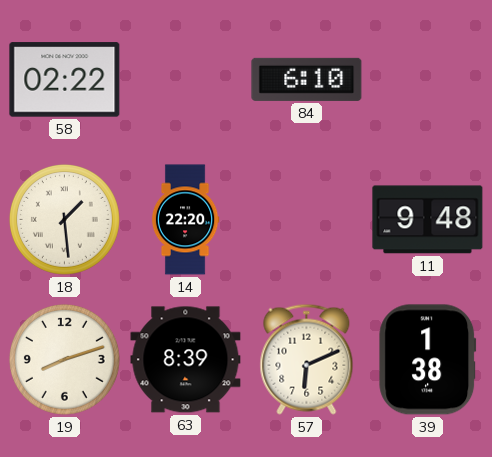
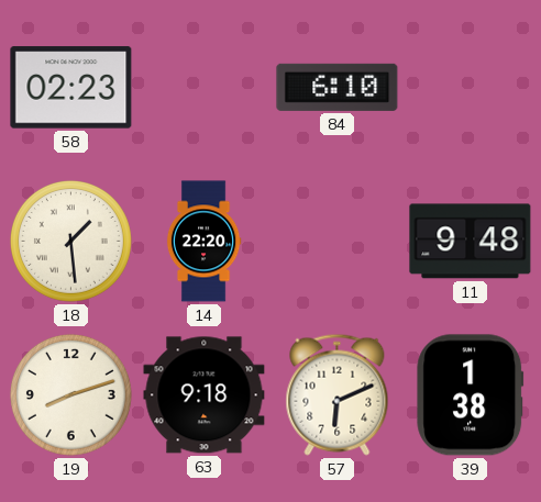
58: 02:22 -> 02:23
63: 8:39 -> 9:18
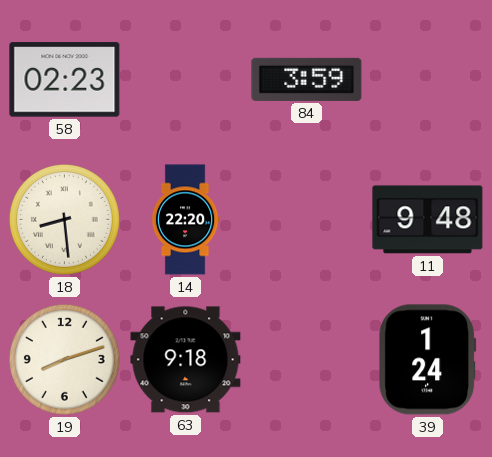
84: 6:10 -> 3:59
18: 1:29 -> 8:29
57: 6:11 -> none
39: 1:38 -> 1:24
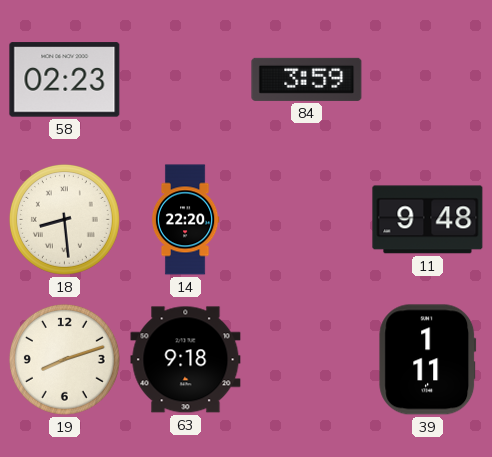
39: 1:24 -> 1:11
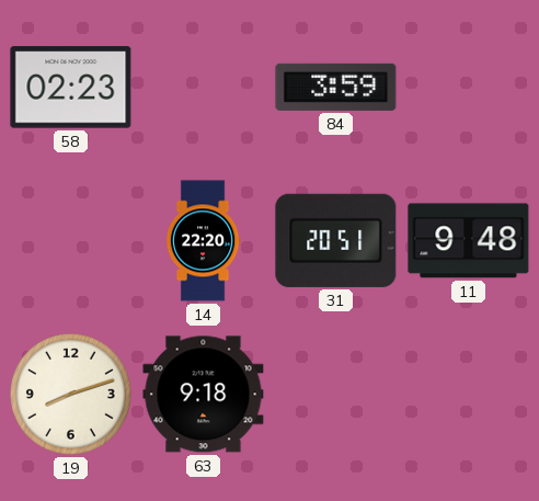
18: 8:29 -> none
31: none -> 20:51
39: 1:11 -> none
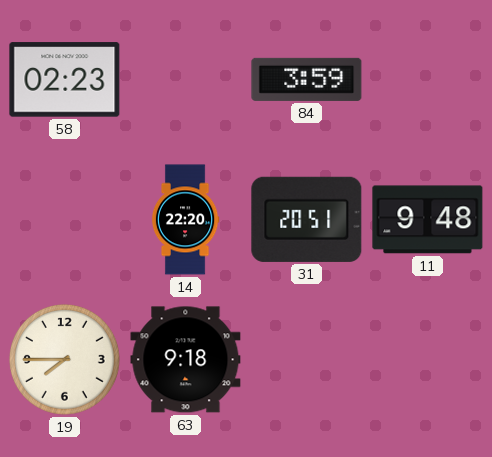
19: 8:12 -> 7:45
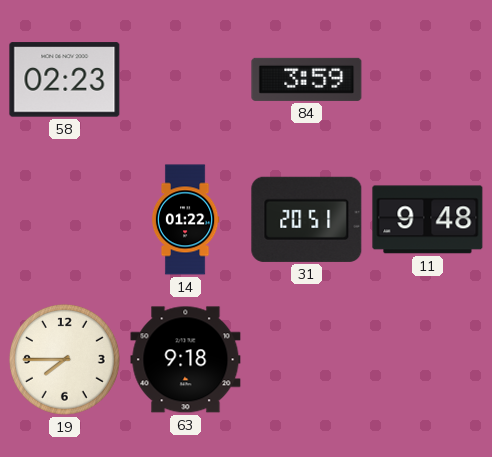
14: 22:20 -> 01:22
